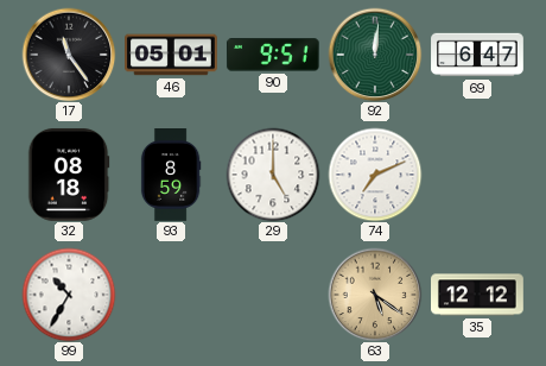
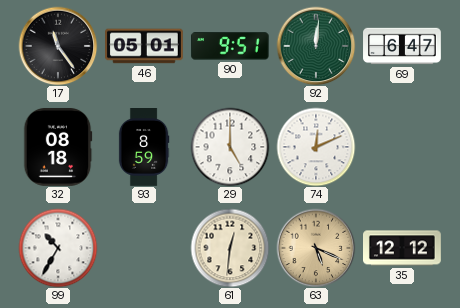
74: 7:11 -> 12:11
61: none -> 12:31
63: 5:21 -> 5:19
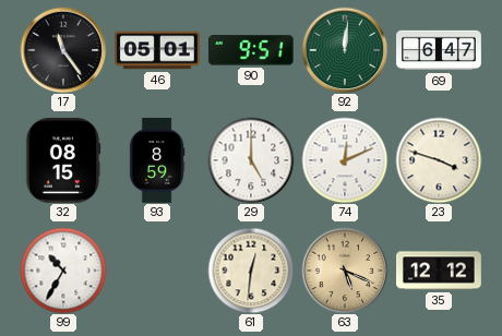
32: 08:18 -> 08:15
23: none -> 3:48
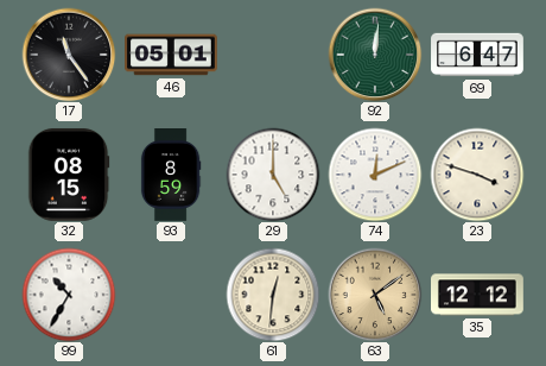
90: 9:51 -> none
63: 5:19 -> 5:09
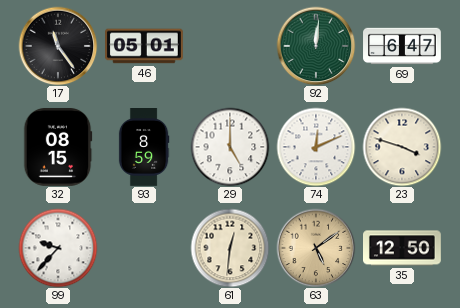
99: 10:35 -> 9:37
35: 12:12 -> 12:50
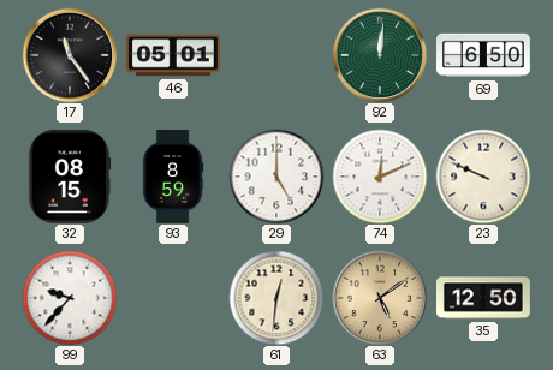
69: 6:47 -> 6:50
23: 3:48 -> 9:49
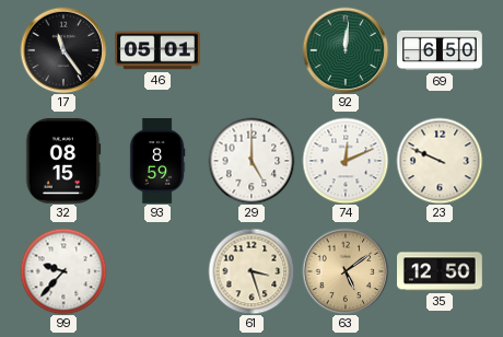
61: 12:31 -> 3:27
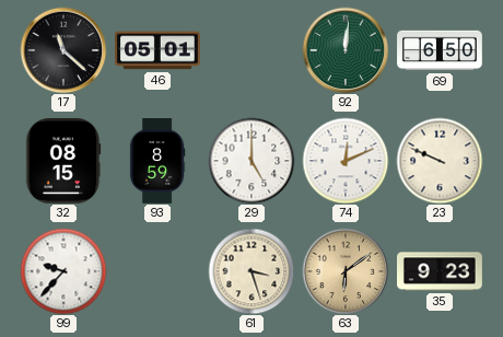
17: 11:24 -> 11:22
63: 5:09 -> 6:09
35: 12:50 -> 9:23
